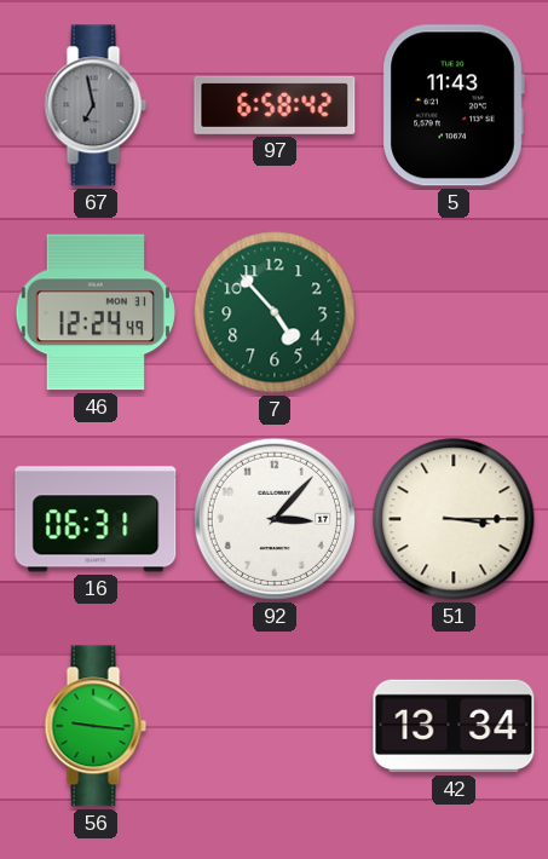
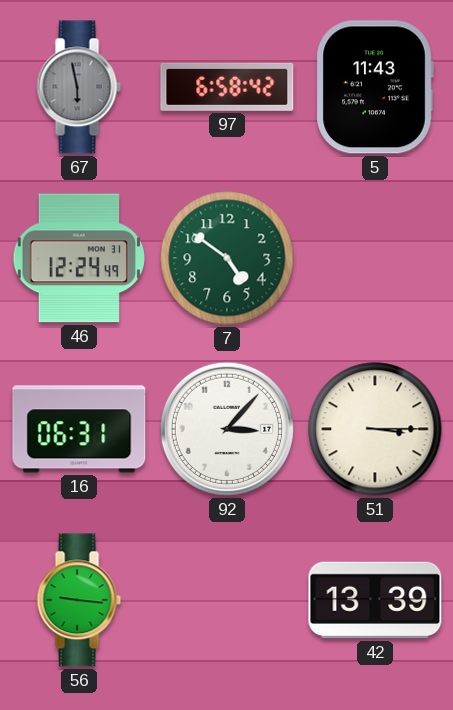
67: 6:58 -> 5:58
7: 4:53 -> 4:51
42: 13:34 -> 13:39
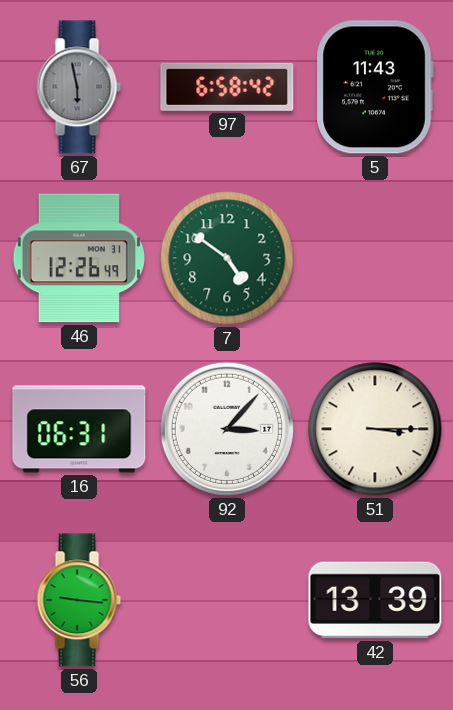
46: 12:24 -> 12:26
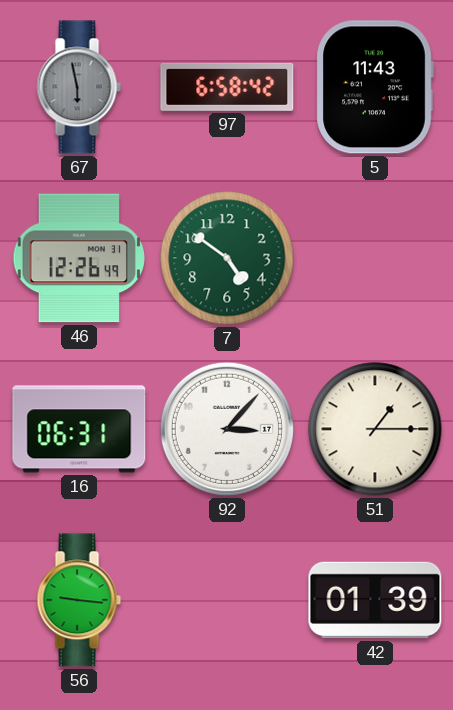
51: 3:15 -> 1:15
42: 13:39 -> 01:39
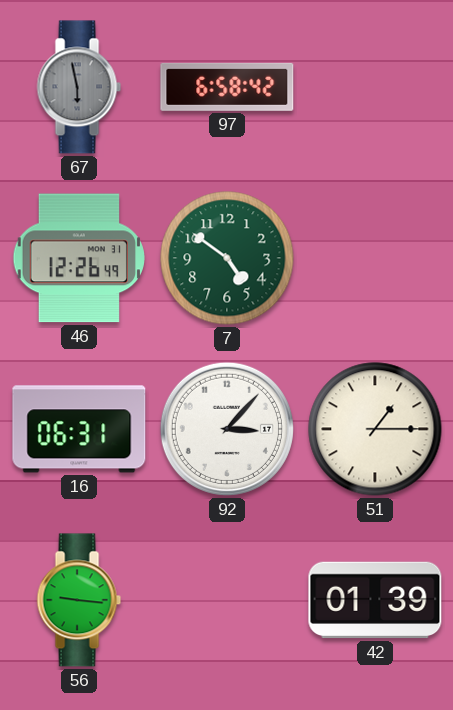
5: 11:43 -> none
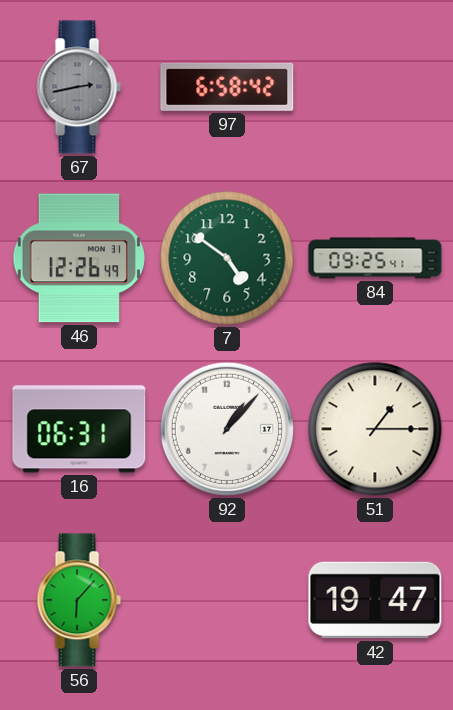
67: 5:58 -> 2:43
84: none -> 09:25
92: 3:07 -> 1:07
56: 9:16 -> 6:07
42: 01:39 -> 19:47
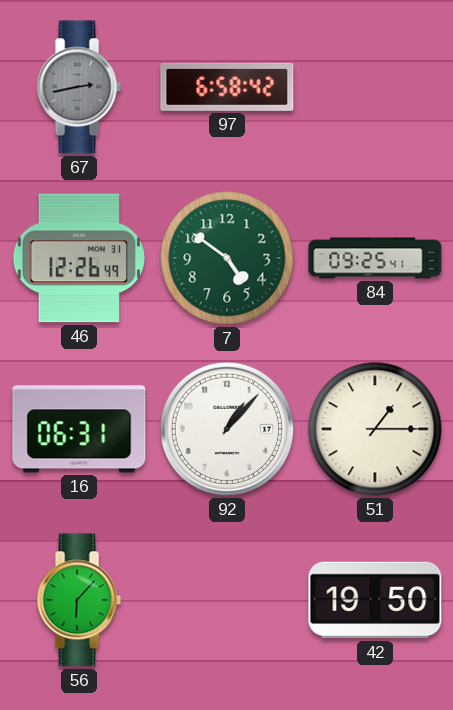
42: 19:47 -> 19:50
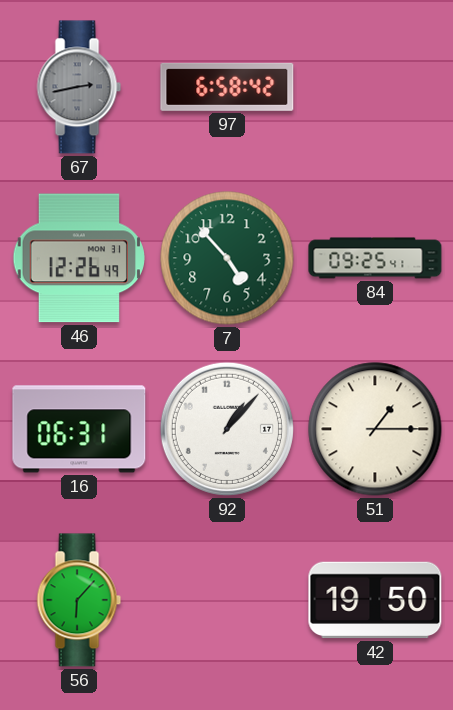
7: 4:51 -> 4:53
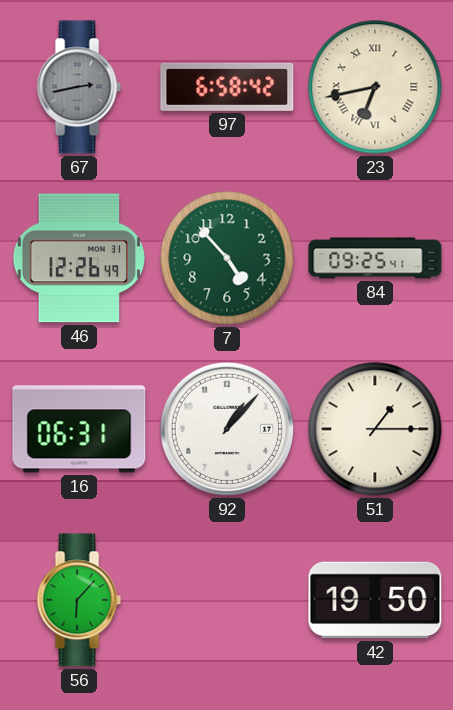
23: none -> 6:43
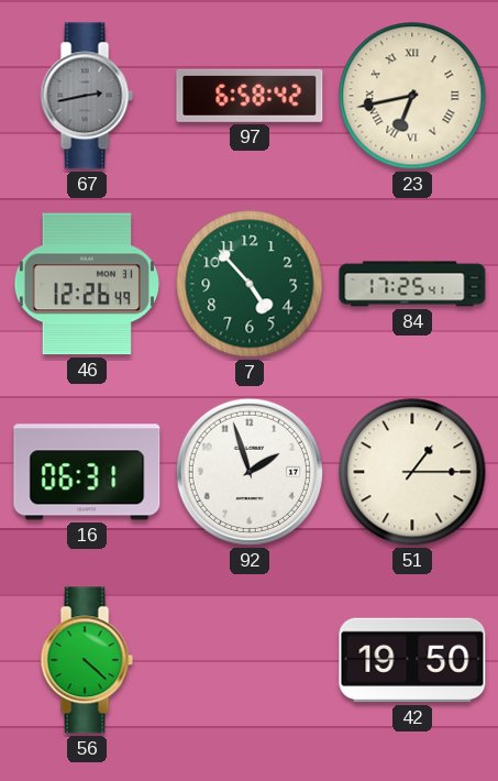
84: 09:25 -> 17:25
92: 1:07 -> 1:57
56: 6:07 -> 4:22
